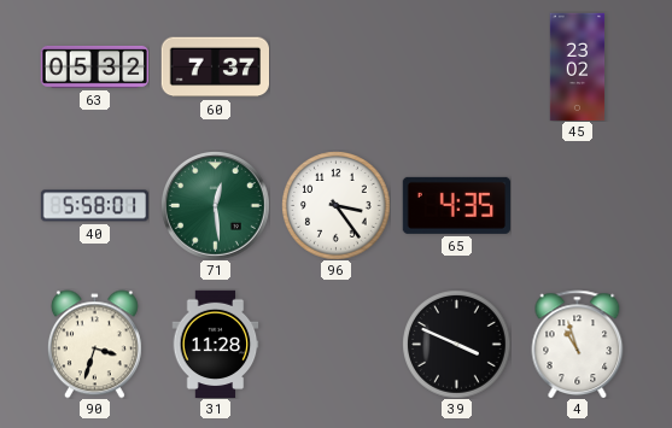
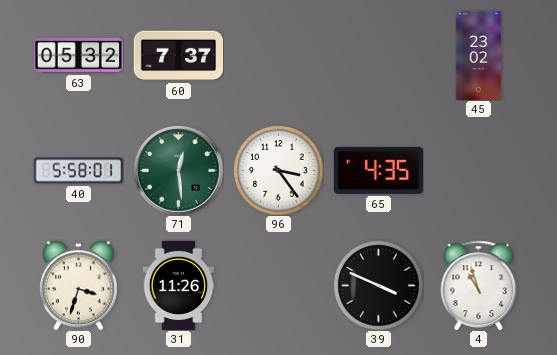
31: 11:28 -> 11:26
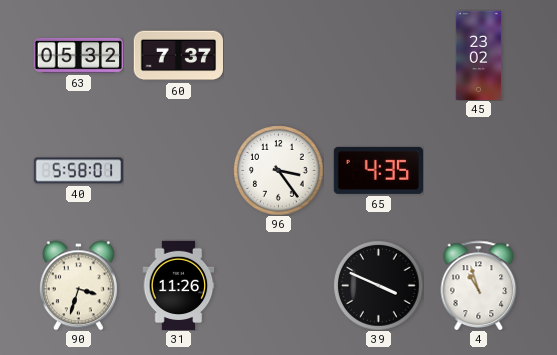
71: 12:29 -> none
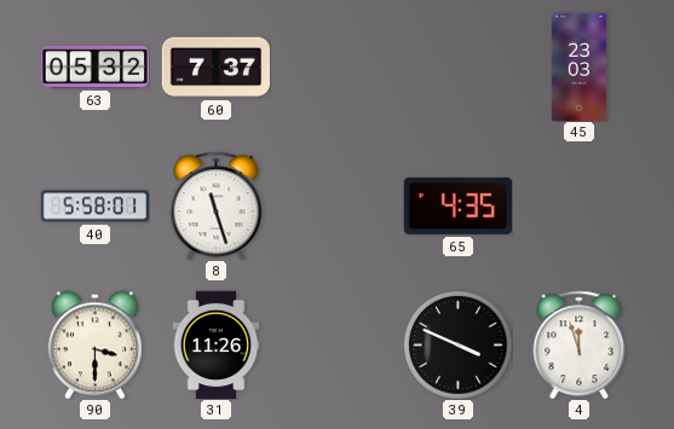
45: 23:02 -> 23:03
8: none -> 11:27
96: 3:24 -> none
90: 3:33 -> 3:30
4: 10:57 -> 11:57
